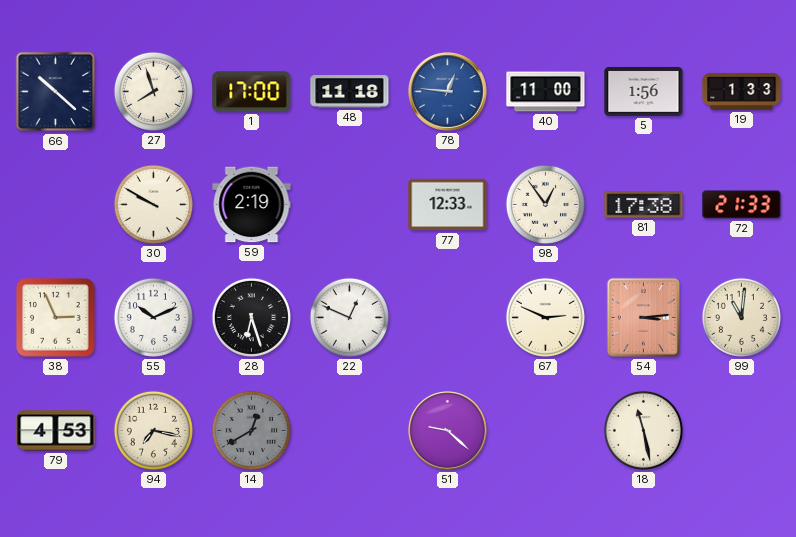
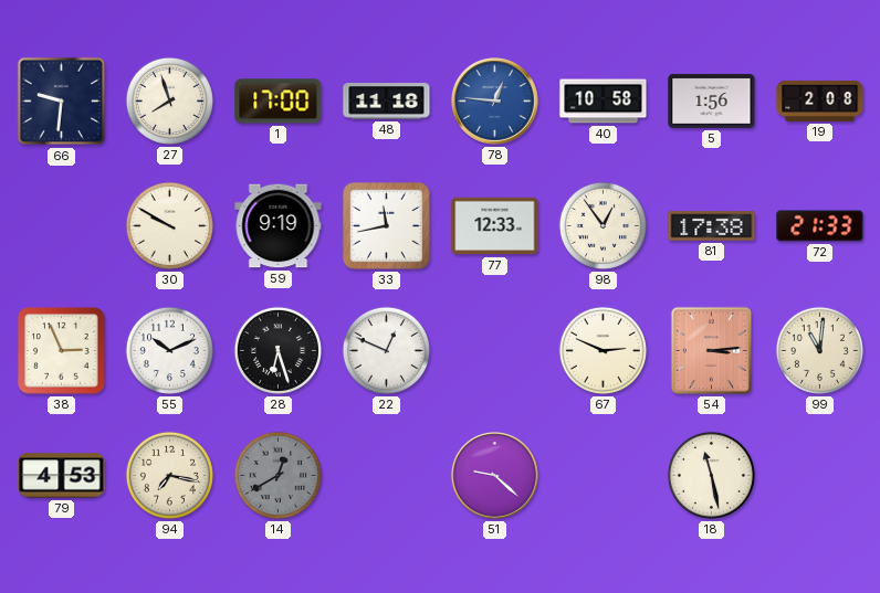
66: 10:22 -> 9:31
40: 11:00 -> 10:58
19: 1:33 -> 2:08
59: 2:19 -> 9:19
33: none -> 11:43
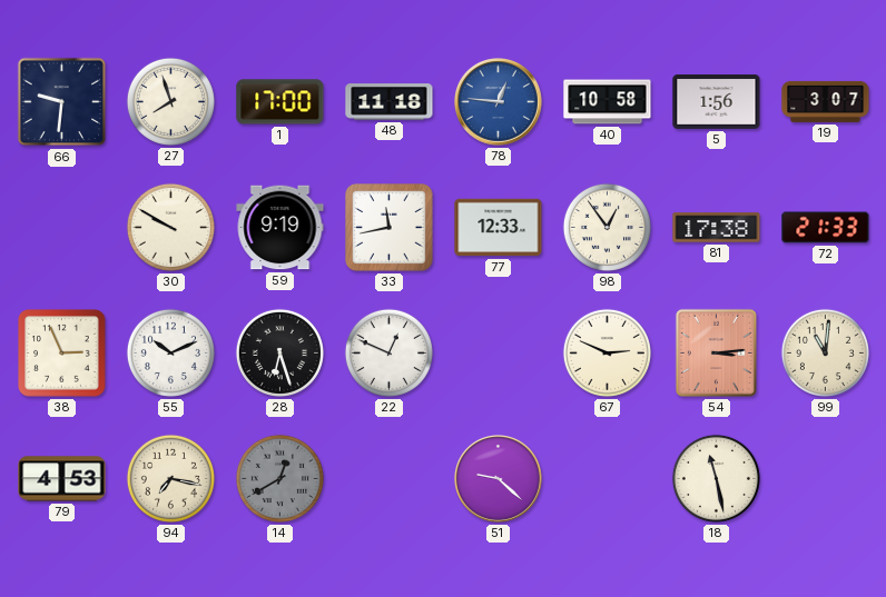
19: 2:08 -> 3:07
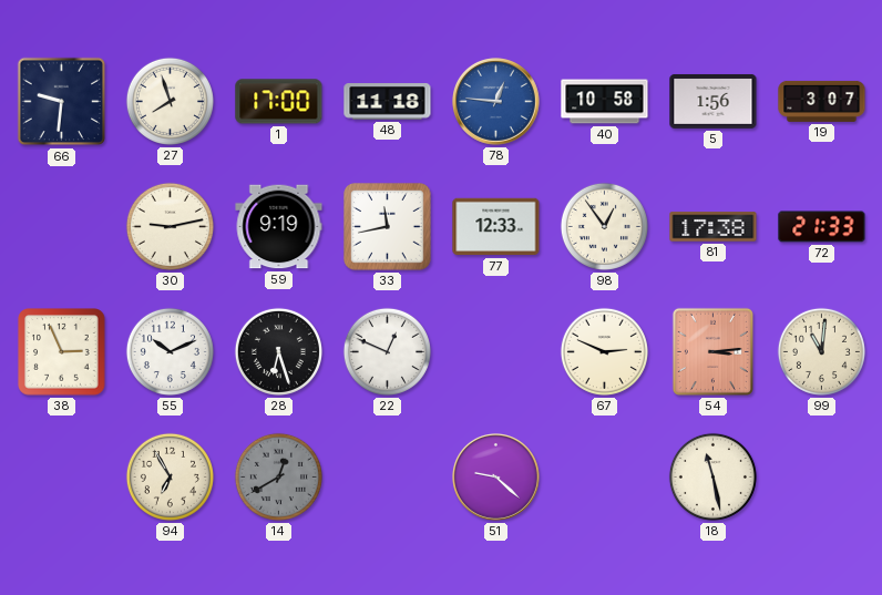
30: 9:50 -> 9:13
79: 4:53 -> none
94: 7:17 -> 6:55
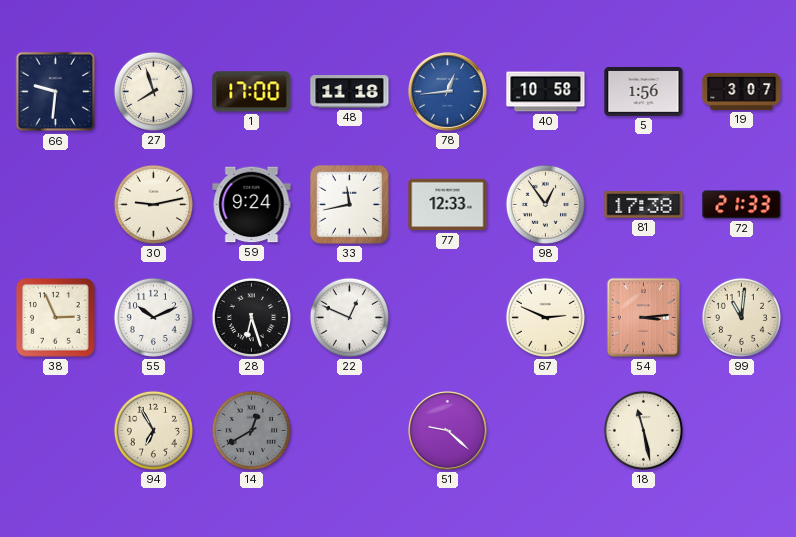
78: 12:46 -> 12:44
59: 9:19 -> 9:24
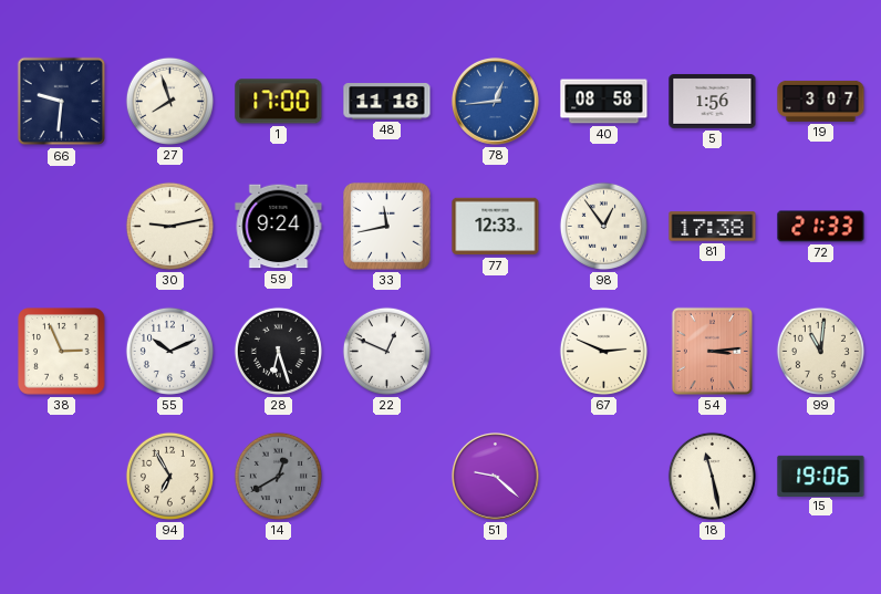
40: 10:58 -> 08:58
15: none -> 19:06
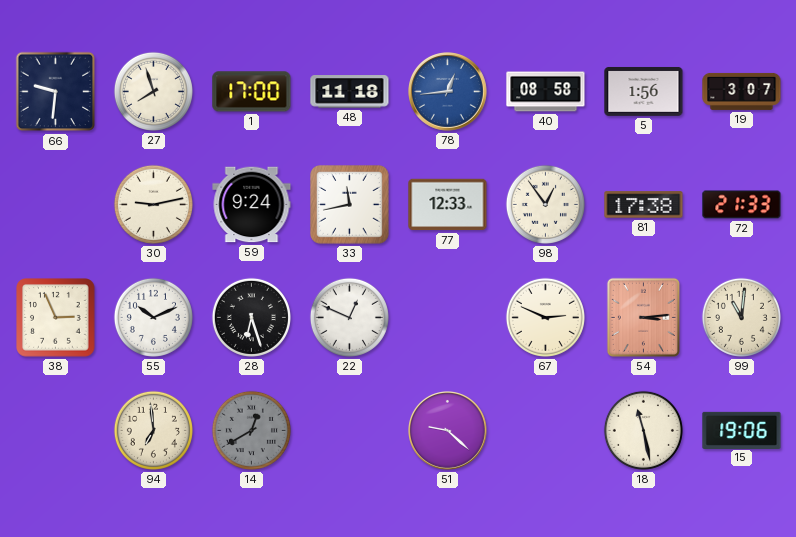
94: 6:55 -> 6:59
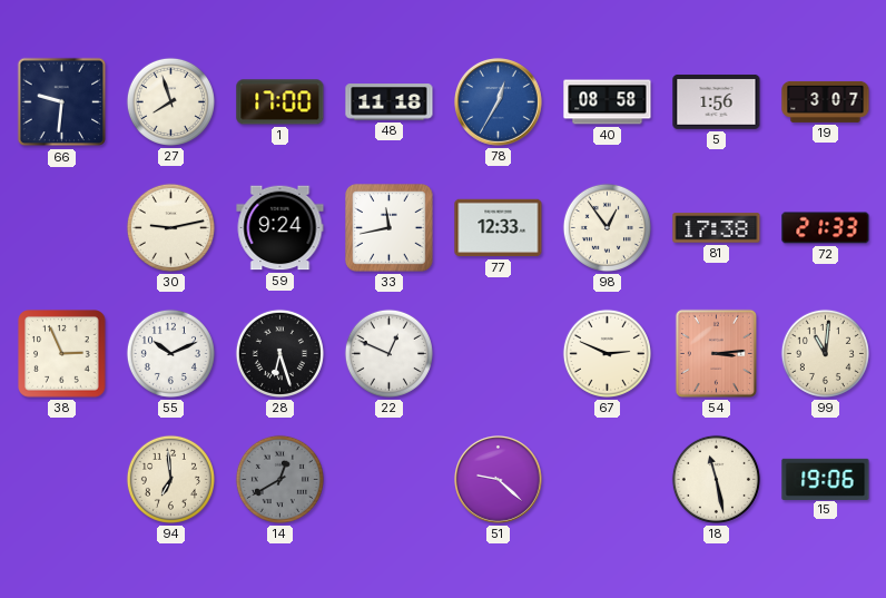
78: 12:44 -> 12:35
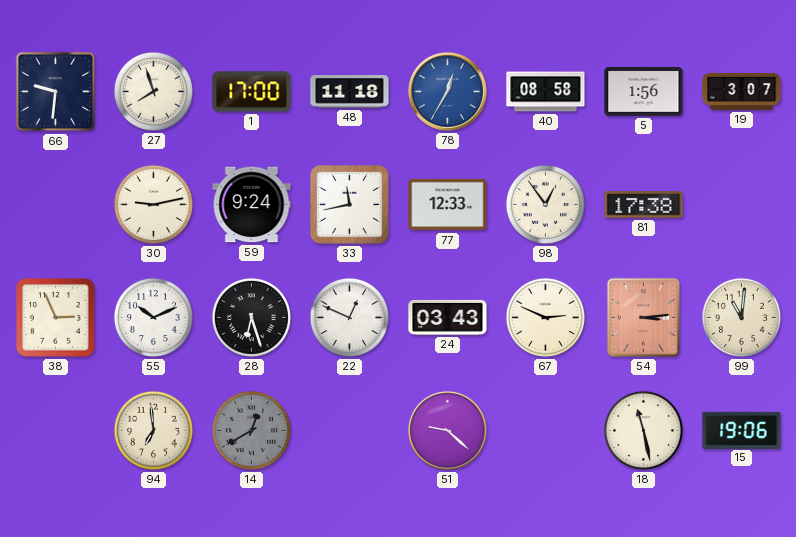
72: 21:33 -> none
24: none -> 03:43
